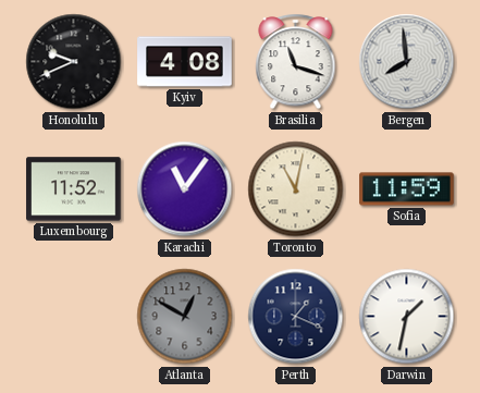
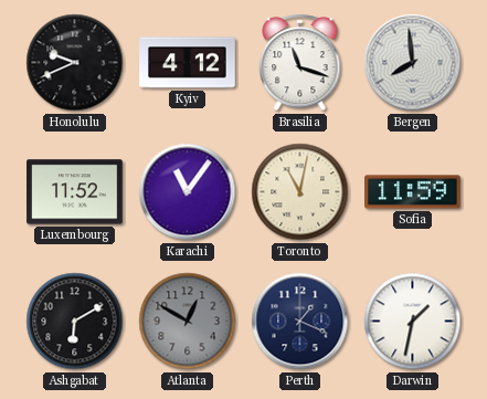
Kyiv: 4:08 -> 4:12
Ashgabat: none -> 6:10
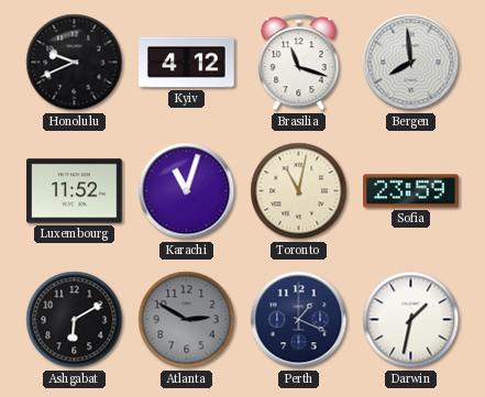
Karachi: 11:06 -> 11:03
Sofia: 11:59 -> 23:59
Atlanta: 12:50 -> 2:50
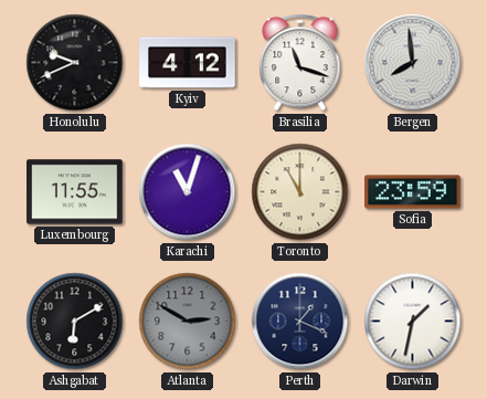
Luxembourg: 11:52 -> 11:55
Toronto: 11:02 -> 11:00
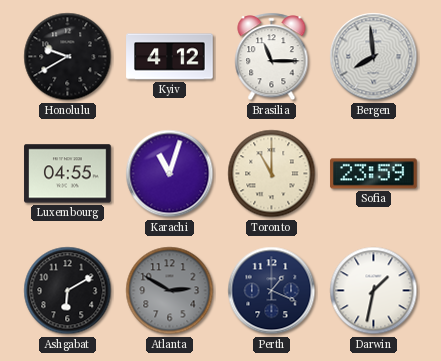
Honolulu: 9:41 -> 9:40
Brasilia: 11:18 -> 11:15
Luxembourg: 11:55 -> 04:55
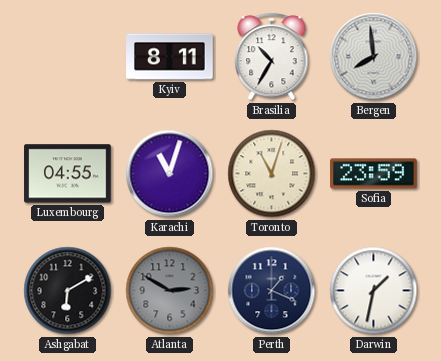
Honolulu: 9:40 -> none
Kyiv: 4:12 -> 8:11
Brasilia: 11:15 -> 10:35
Toronto: 11:00 -> 11:03
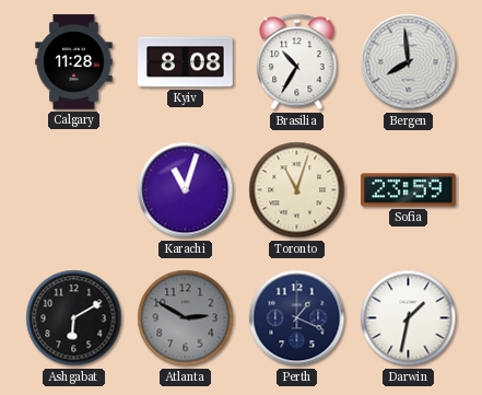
Calgary: none -> 11:28
Kyiv: 8:11 -> 8:08
Luxembourg: 04:55 -> none
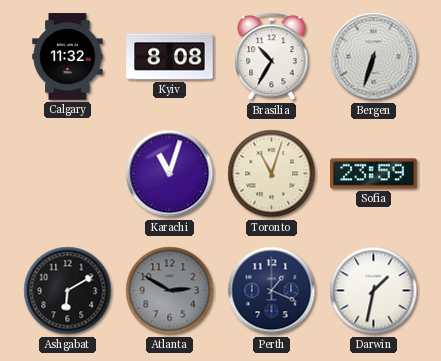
Calgary: 11:28 -> 11:32
Bergen: 7:59 -> 6:33
